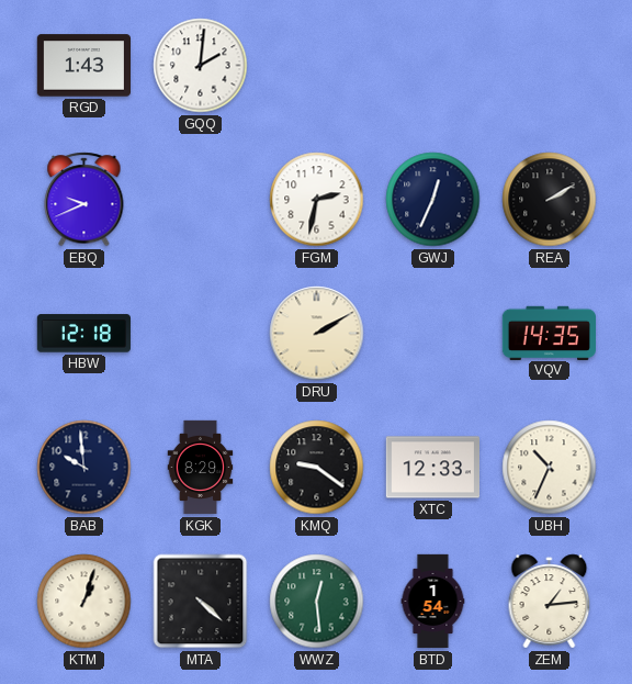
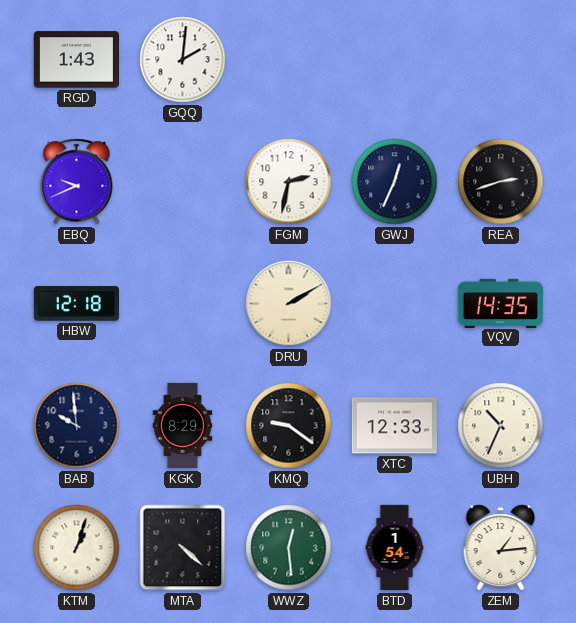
REA: 2:10 -> 2:42
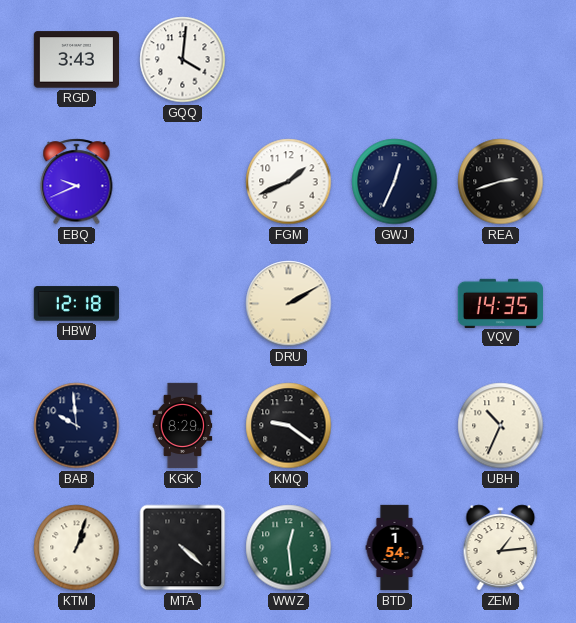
RGD: 1:43 -> 3:43
GQQ: 2:01 -> 4:01
FGM: 2:32 -> 1:41
XTC: 12:33 -> none
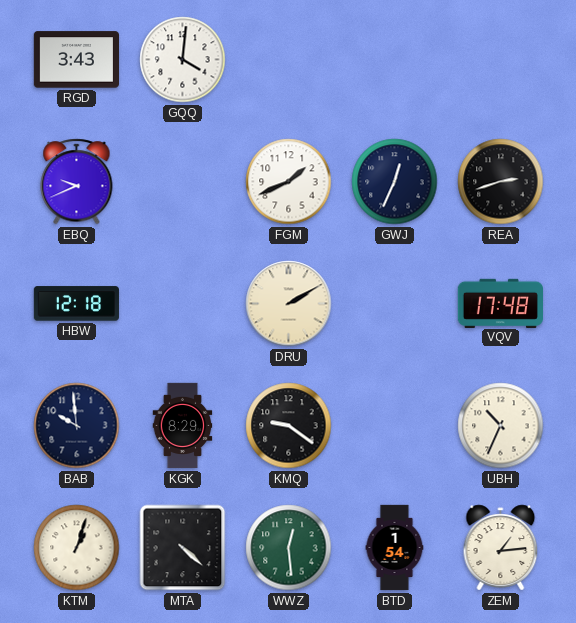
VQV: 14:35 -> 17:48
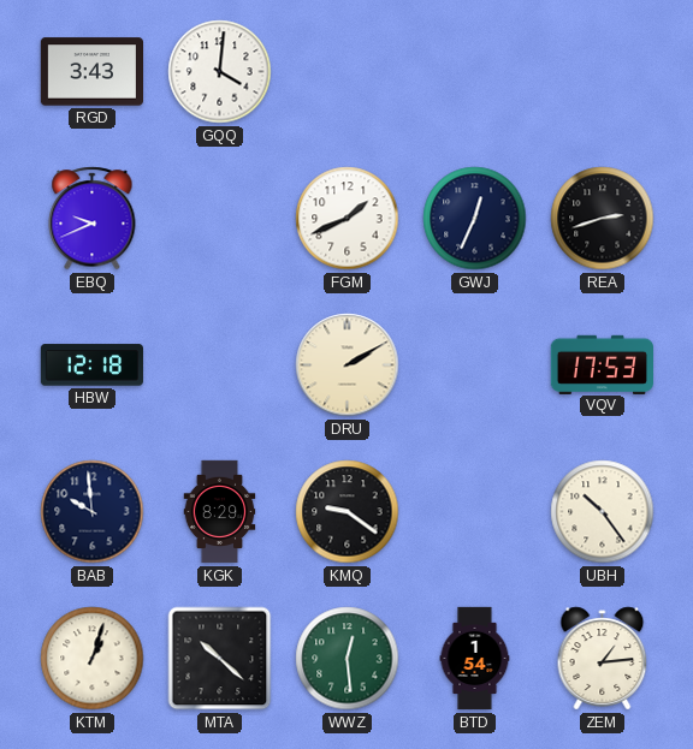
VQV: 17:48 -> 17:53
UBH: 10:34 -> 10:24
MTA: 4:22 -> 10:22
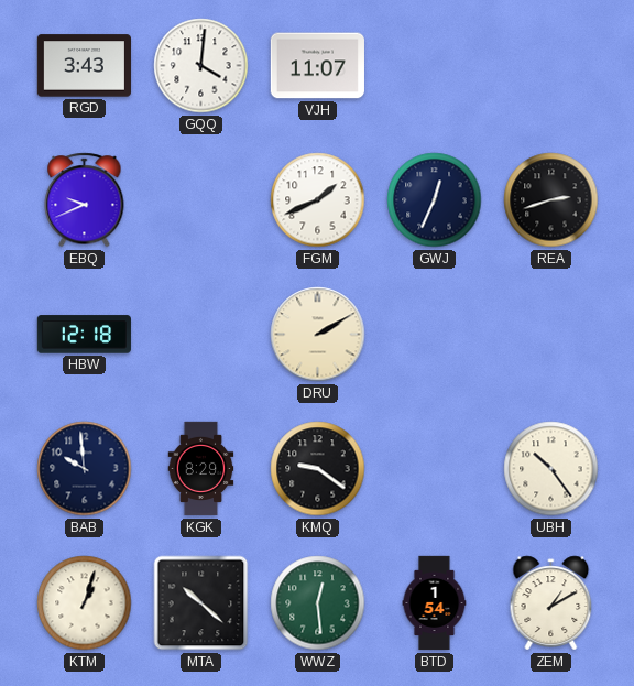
VJH: none -> 11:07
VQV: 17:53 -> none
ZEM: 1:14 -> 1:10
